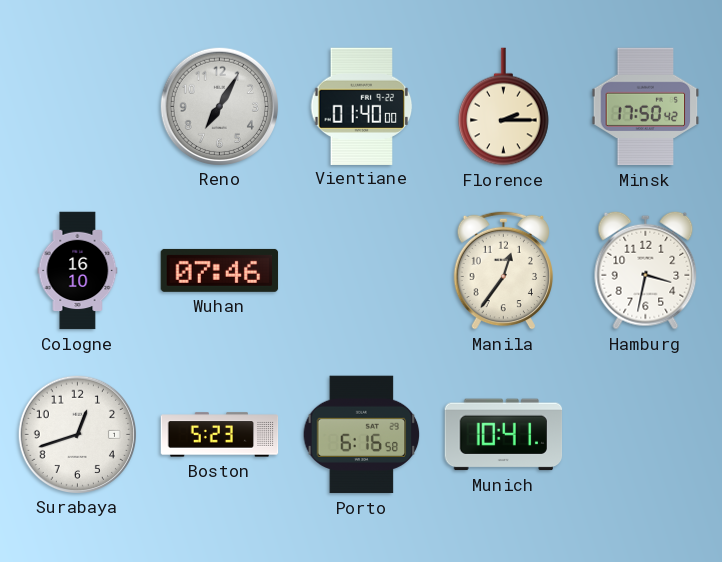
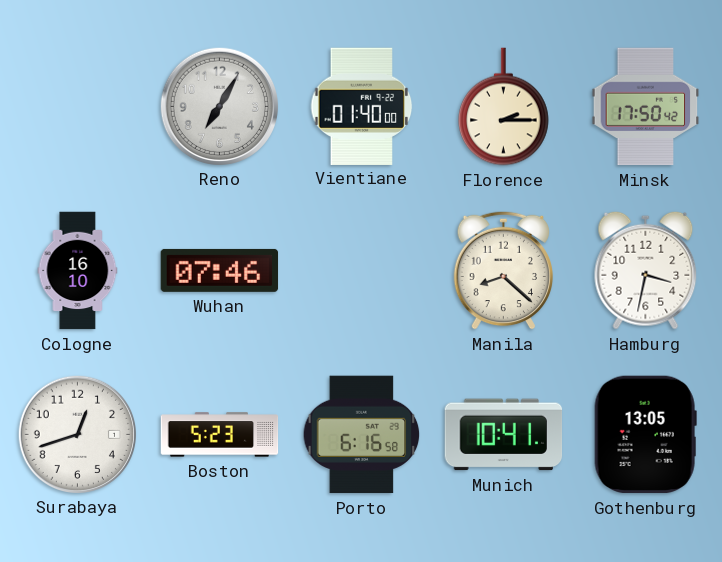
Manila: 12:36 -> 8:22
Gothenburg: none -> 13:05
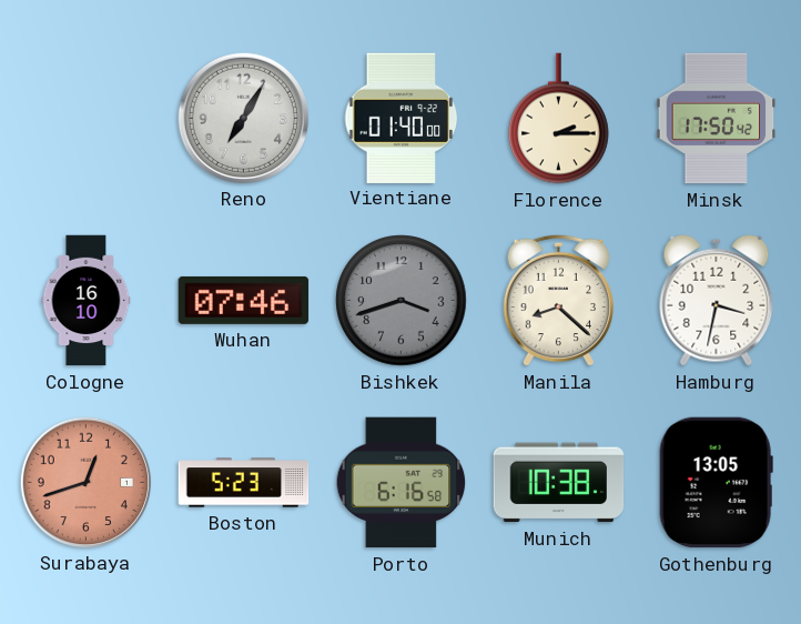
Bishkek: none -> 3:42
Surabaya dial: white -> salmon
Munich: 10:41 -> 10:38
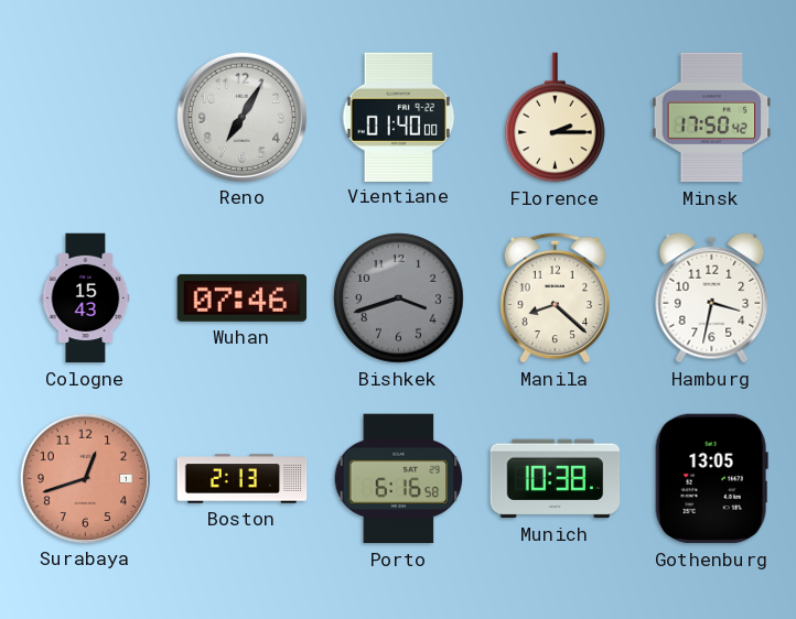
Cologne: 16:10 -> 15:43
Boston: 5:23 -> 2:13
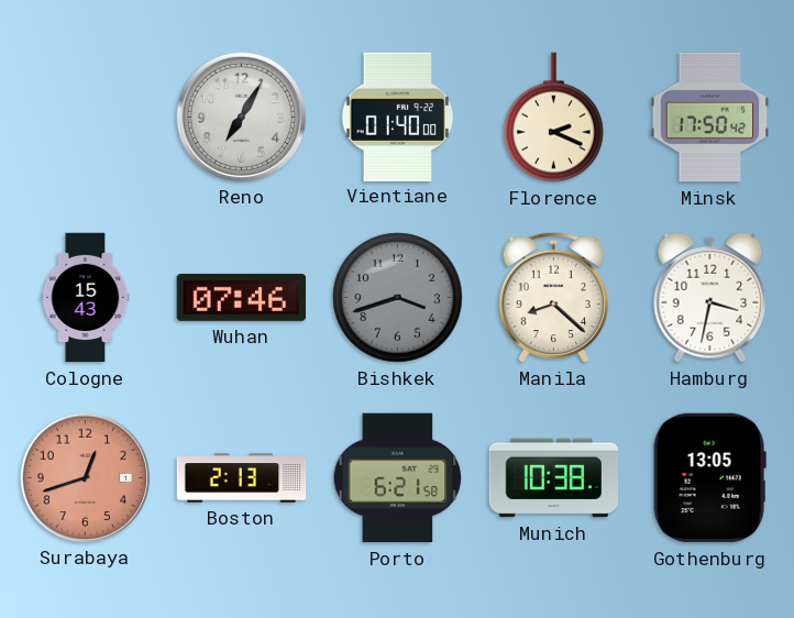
Florence: 2:15 -> 2:19
Porto: 6:16 -> 6:21
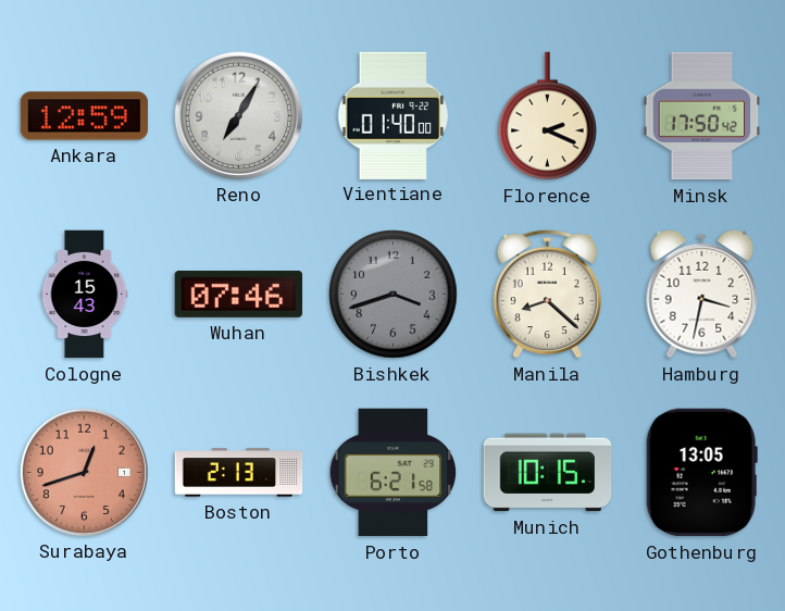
Ankara: none -> 12:59
Munich: 10:38 -> 10:15
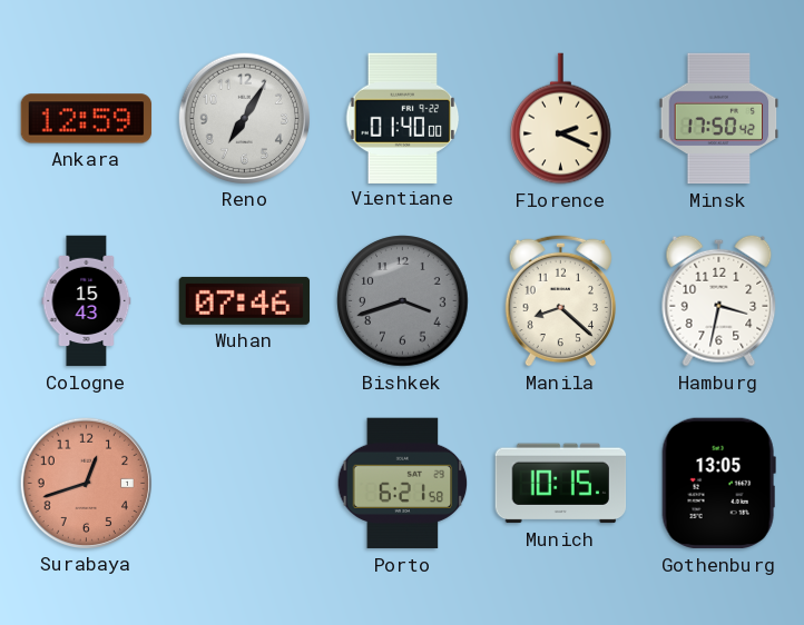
Boston: 2:13 -> none
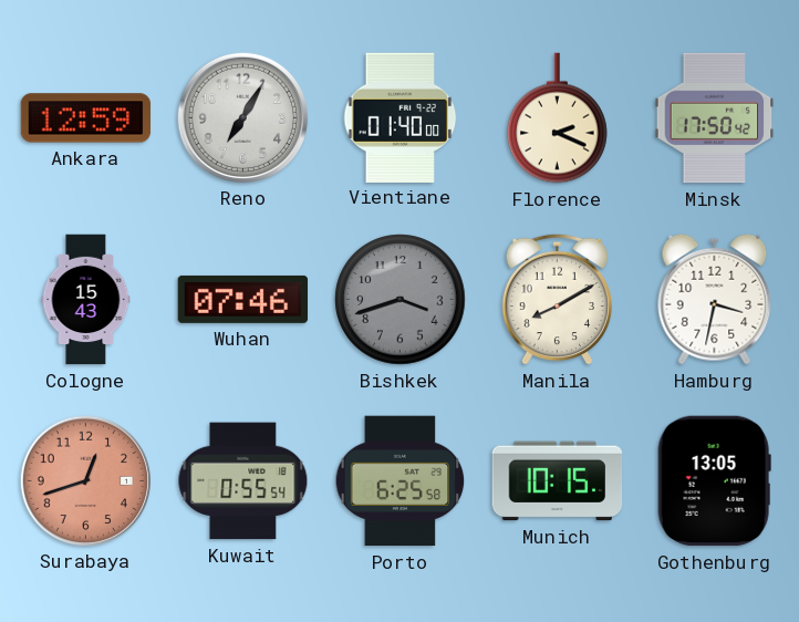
Manila: 8:22 -> 8:10
Kuwait: none -> 0:55
Porto: 6:21 -> 6:25
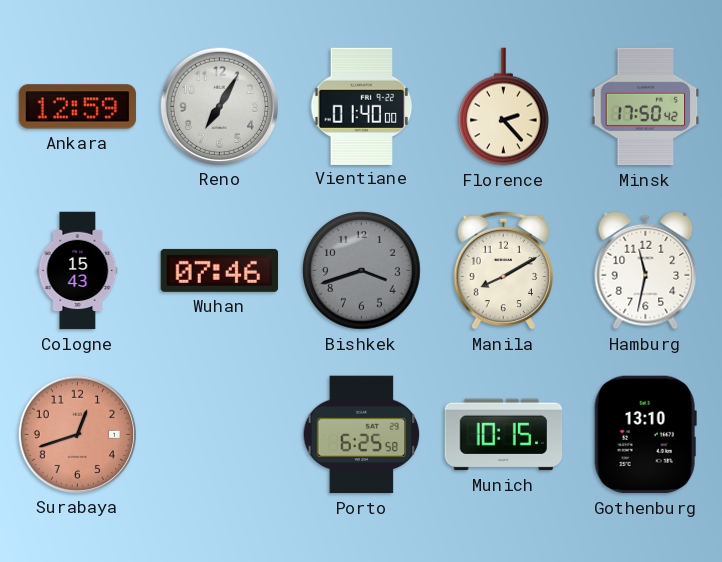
Florence: 2:19 -> 2:23
Hamburg: 3:32 -> 11:32
Kuwait: 0:55 -> none
Gothenburg: 13:05 -> 13:10
